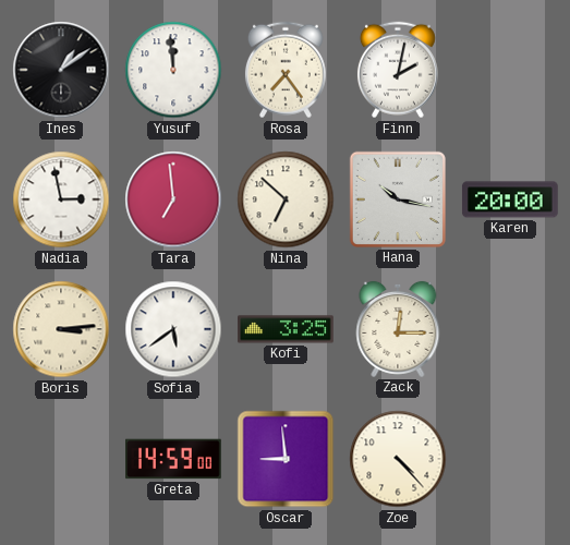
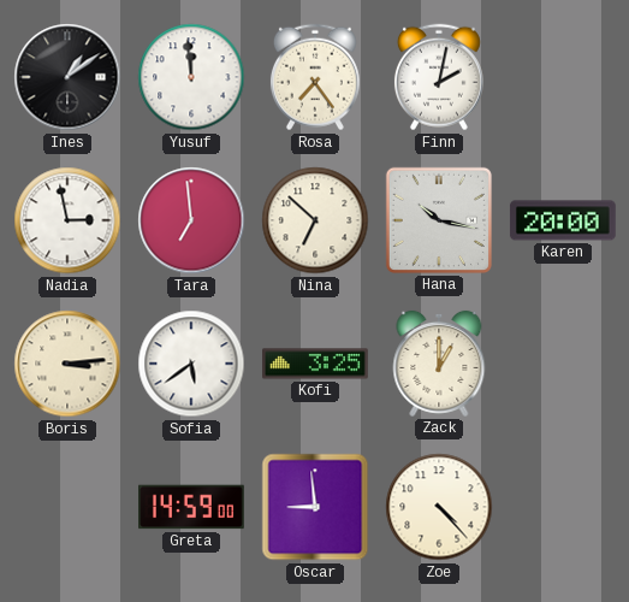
Zack: 12:15 -> 1:00
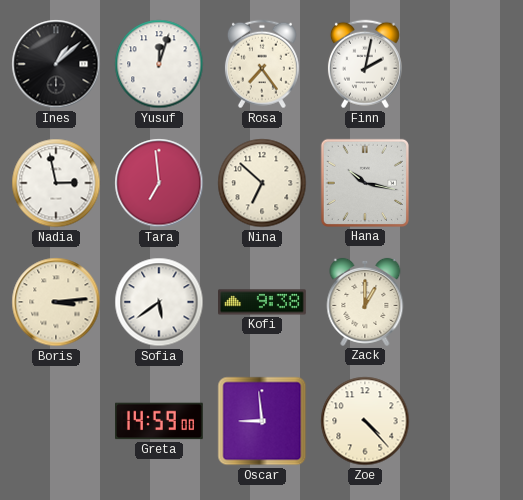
Ines: 1:09 -> 1:08
Yusuf: 11:59 -> 12:03
Karen: 20:00 -> none
Kofi: 3:25 -> 9:38
